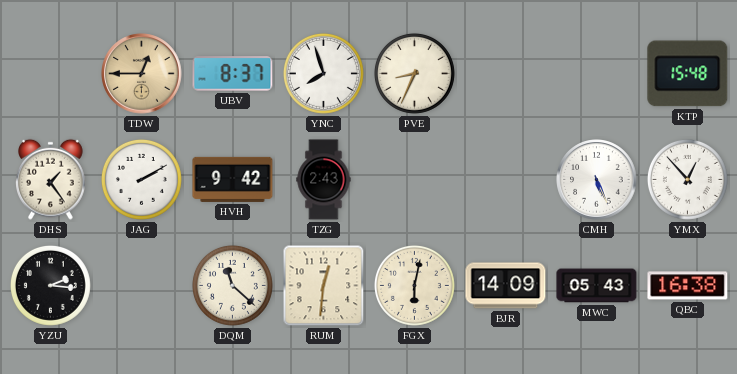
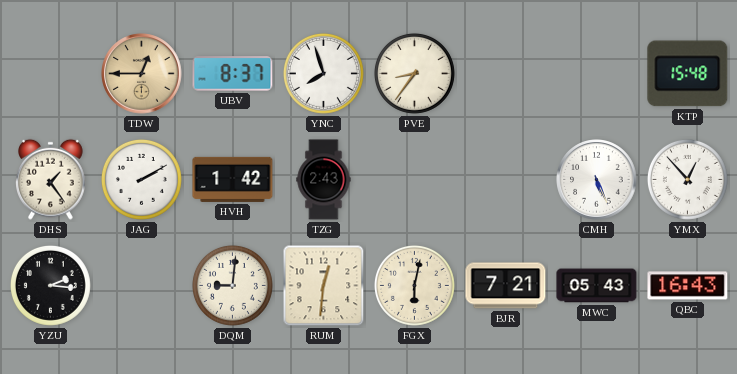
PVE: 8:34 -> 8:36
HVH: 9:42 -> 1:42
DQM: 11:22 -> 9:01
BJR: 14:09 -> 7:21
QBC: 16:38 -> 16:43
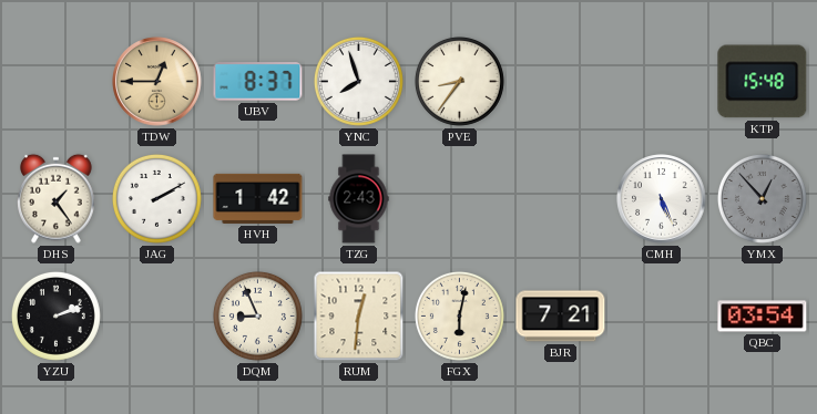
YMX dial: white -> grey
YZU: 2:16 -> 2:12
DQM: 9:01 -> 8:56
MWC: 05:43 -> none
QBC: 16:43 -> 03:54
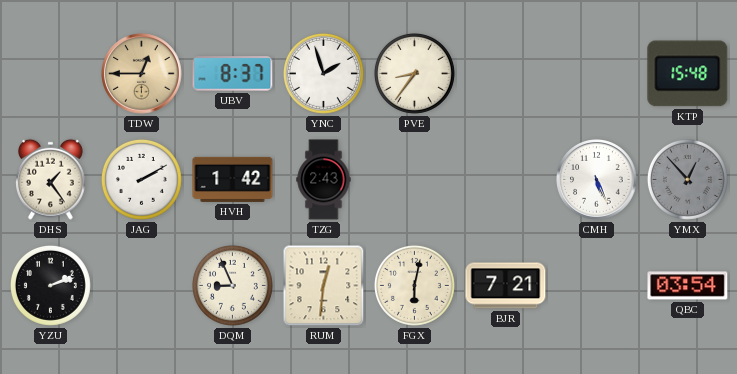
YNC: 7:57 -> 1:57
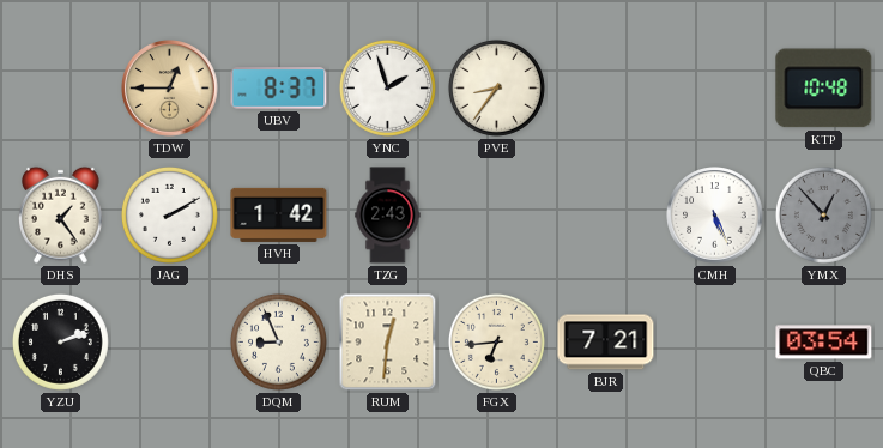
KTP: 15:48 -> 10:48
FGX: 6:02 -> 6:44
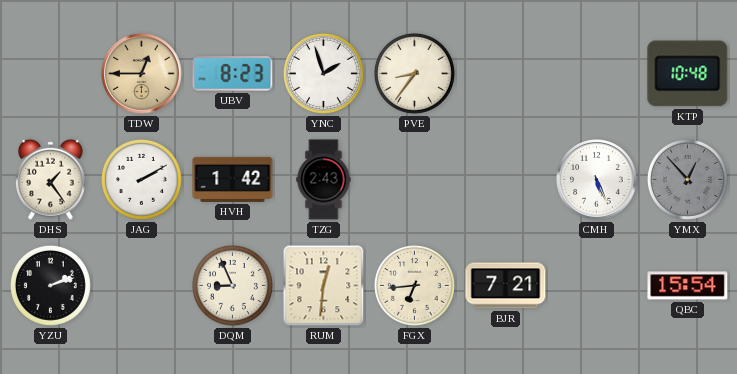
UBV: 8:37 -> 8:23
QBC: 03:54 -> 15:54
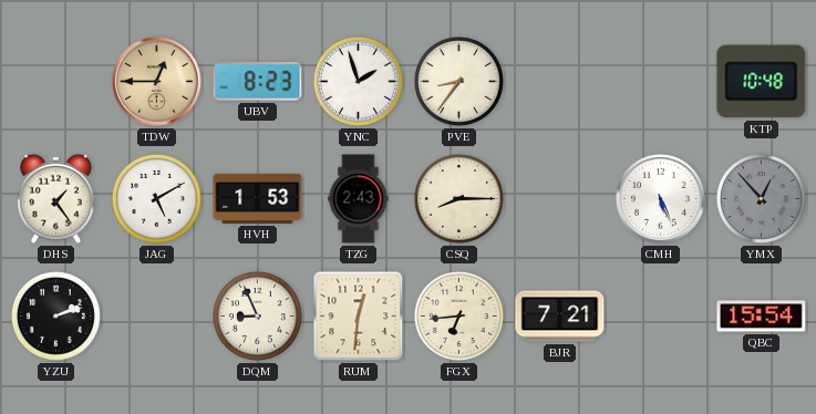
JAG: 2:10 -> 5:10
HVH: 1:42 -> 1:53
CSQ: none -> 8:15
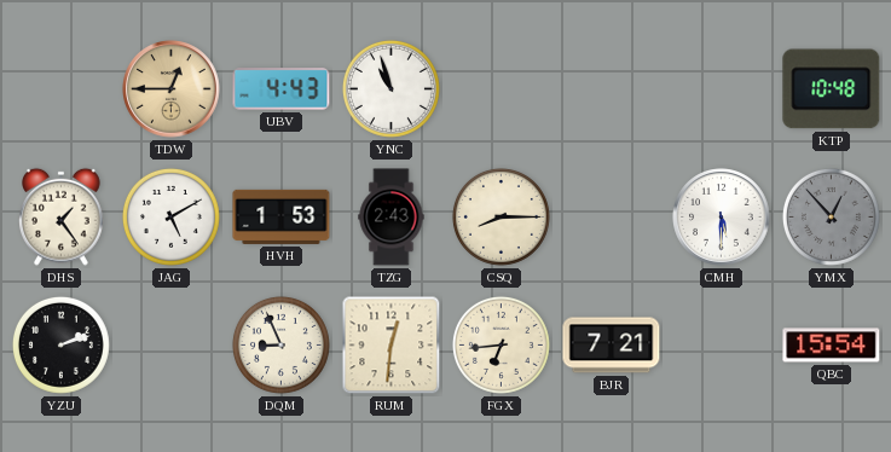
UBV: 8:23 -> 4:43
YNC: 1:57 -> 10:57
PVE: 8:36 -> none
CMH: 5:26 -> 5:30
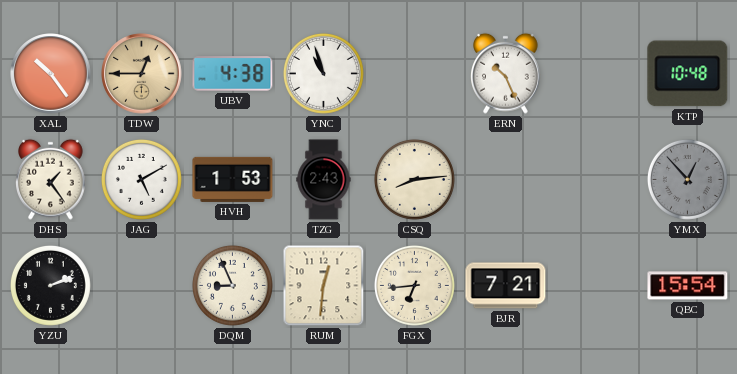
XAL: none -> 10:24
UBV: 4:43 -> 4:38
ERN: none -> 10:26
CSQ: 8:15 -> 8:14
CMH: 5:30 -> none
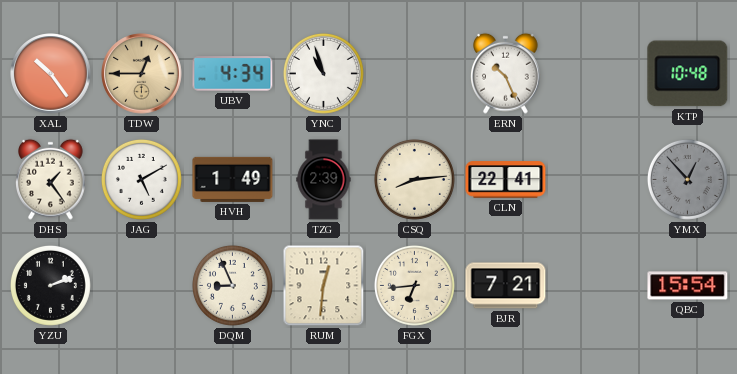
UBV: 4:38 -> 4:34
HVH: 1:53 -> 1:49
TZG: 2:43 -> 2:39
CLN: none -> 22:41
